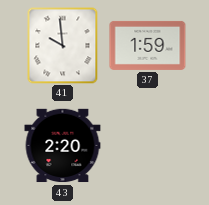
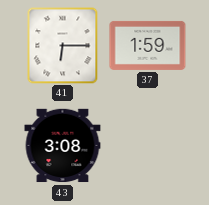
41: 9:59 -> 6:15
43: 2:20 -> 3:08
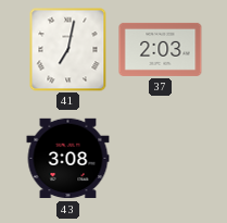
41: 6:15 -> 7:02
37: 1:59 -> 2:03
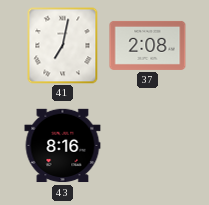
37: 2:03 -> 2:08
43: 3:08 -> 8:16
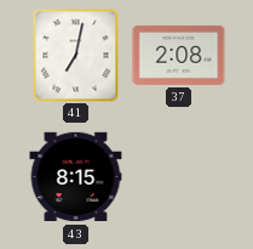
43: 8:16 -> 8:15
